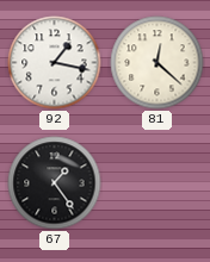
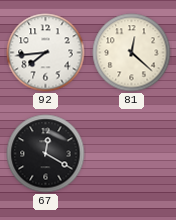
92: 1:17 -> 7:44
67: 1:24 -> 12:20
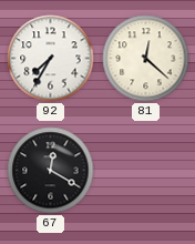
92: 7:44 -> 7:35
